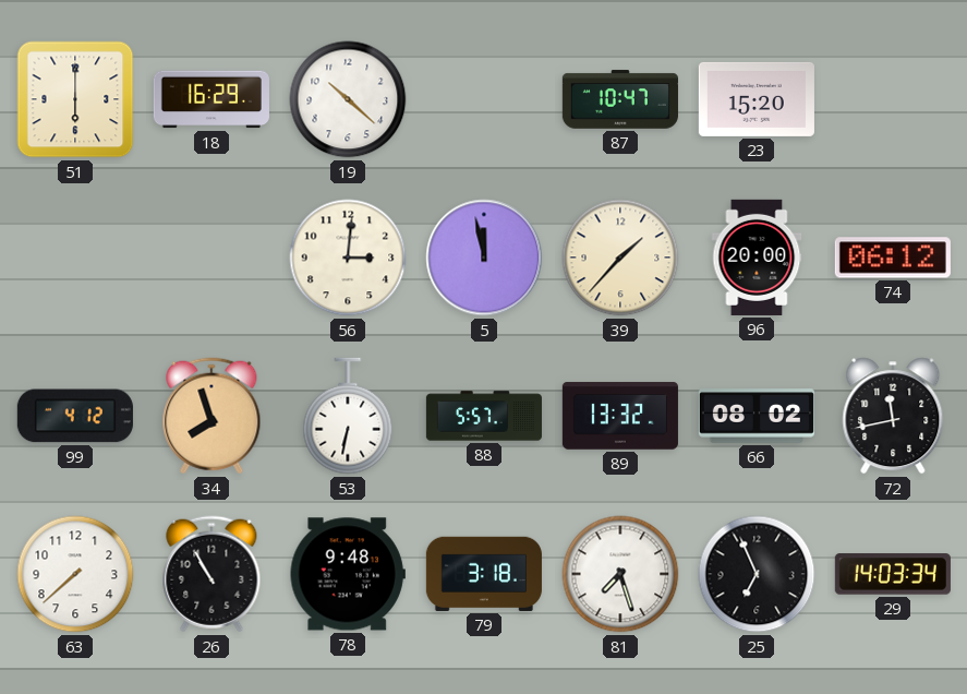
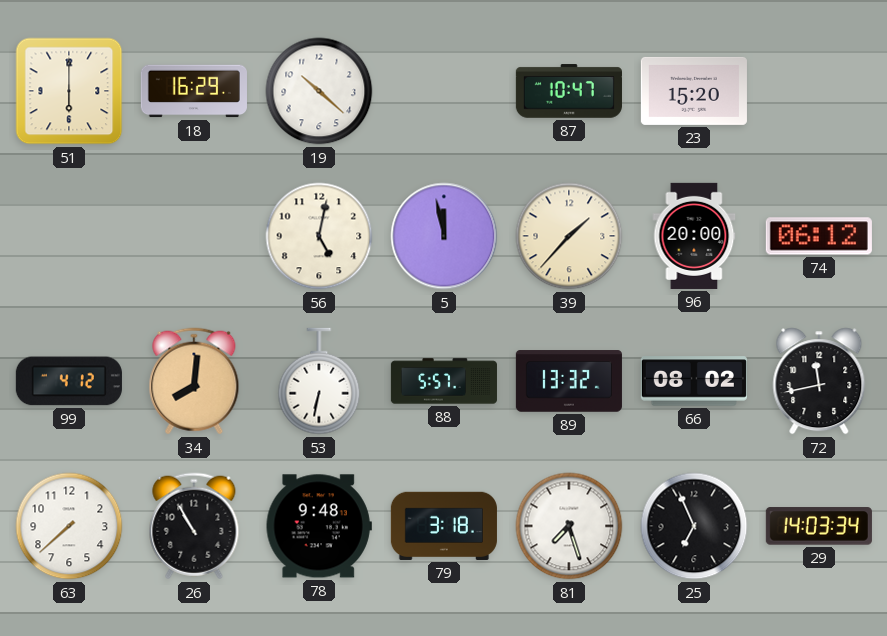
56: 3:01 -> 5:02
34: 7:57 -> 8:01
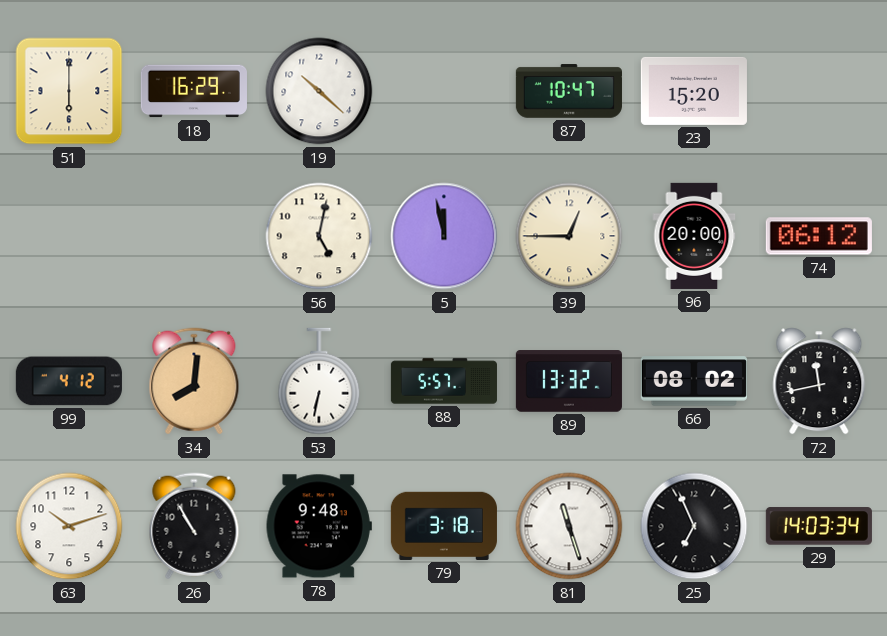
39: 1:37 -> 12:45
63: 7:38 -> 10:12
81: 7:27 -> 11:27
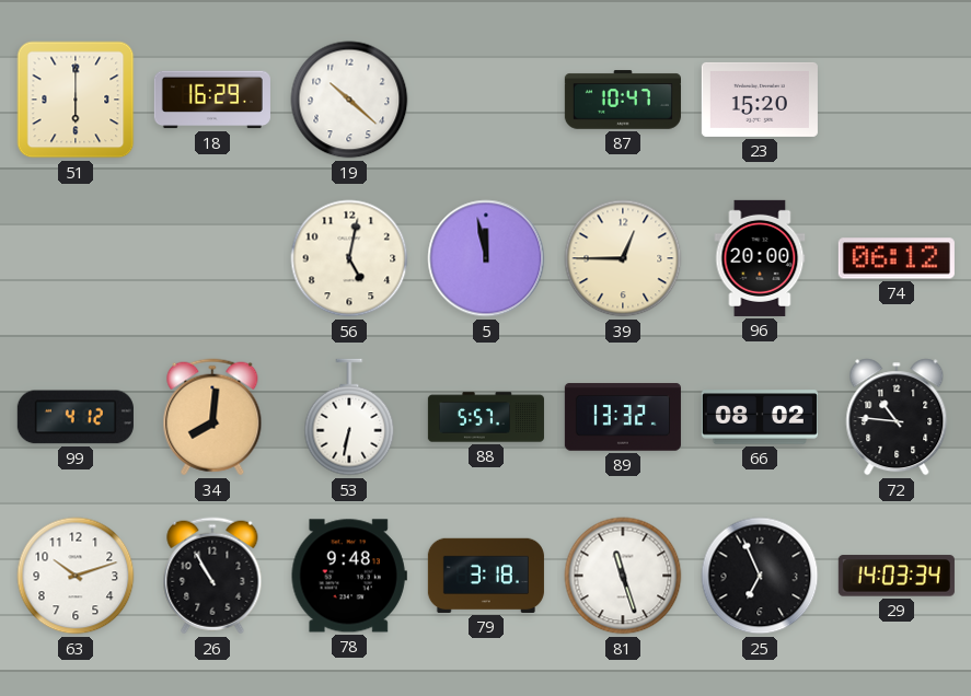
72: 11:43 -> 10:46
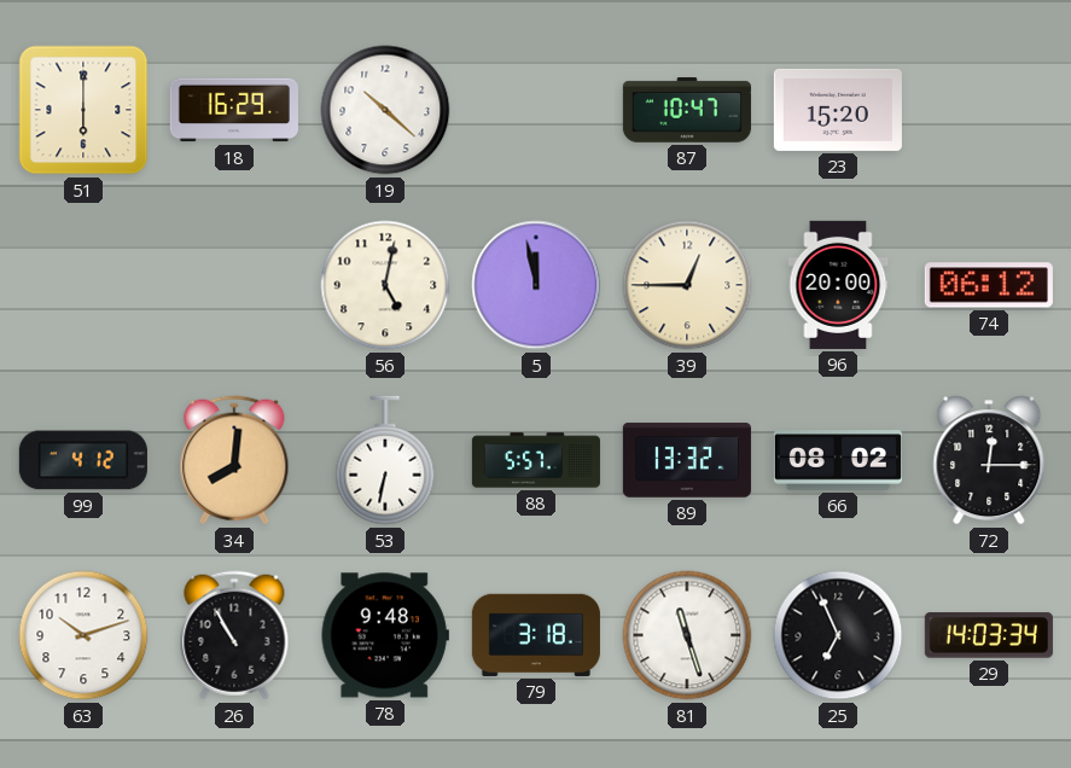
72: 10:46 -> 12:15
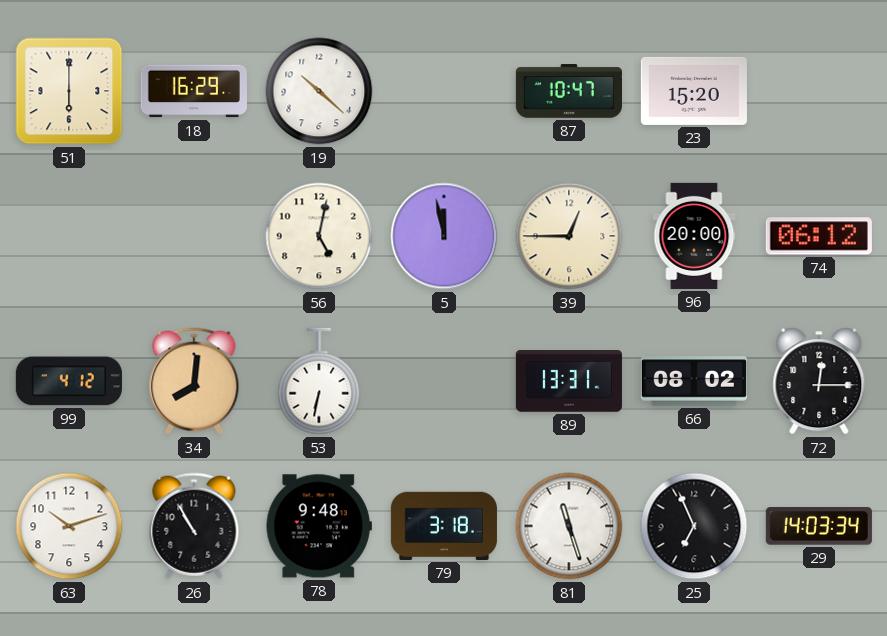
88: 5:57 -> none
89: 13:32 -> 13:31
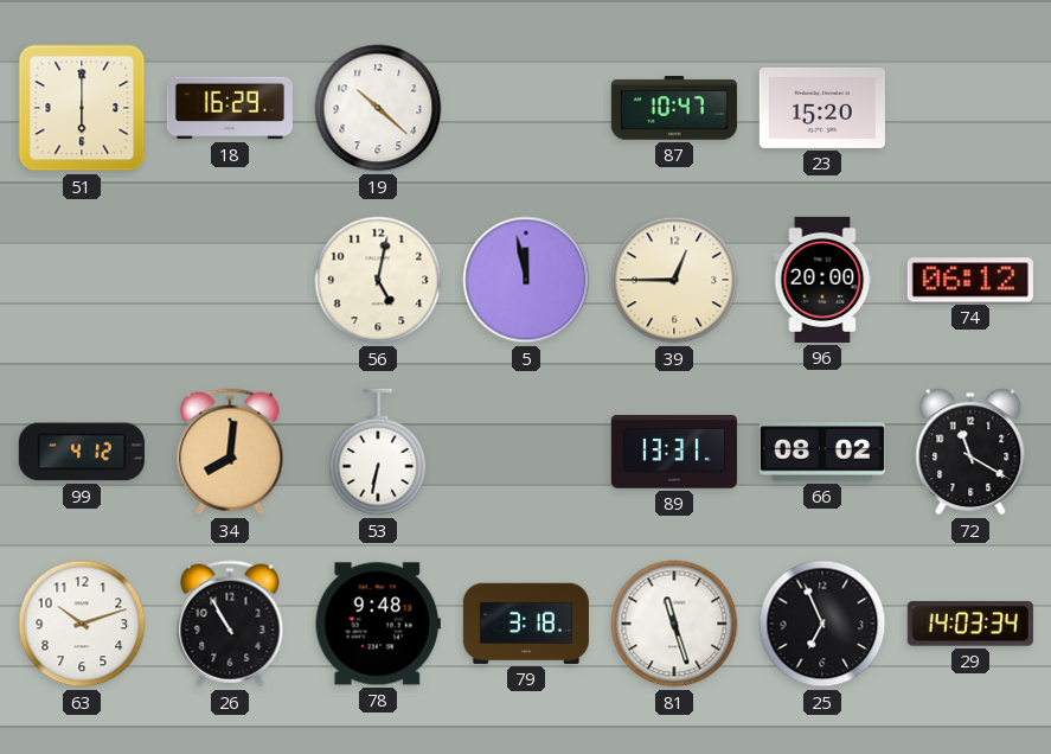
72: 12:15 -> 11:20
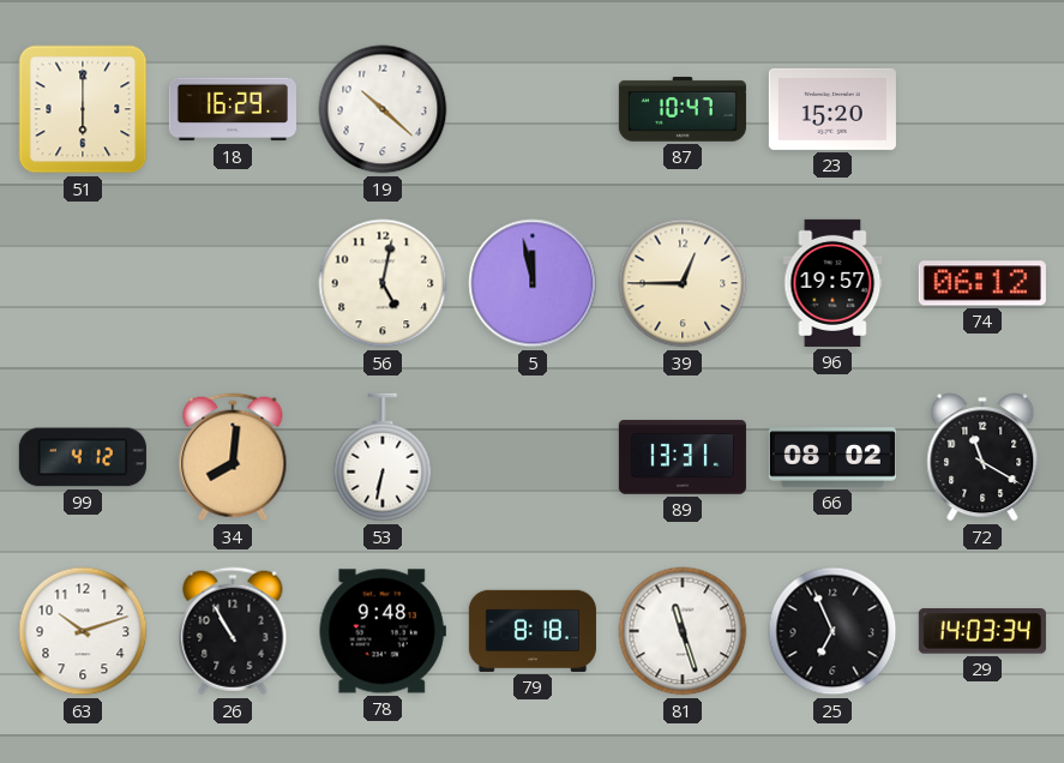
96: 20:00 -> 19:57
79: 3:18 -> 8:18
